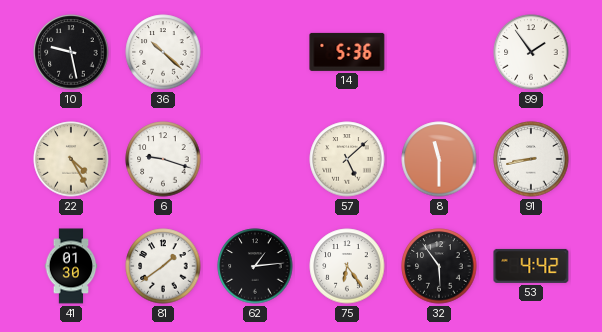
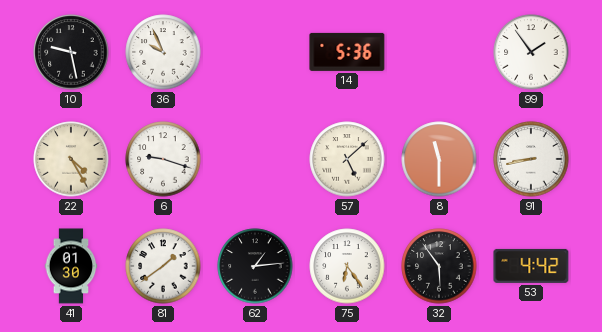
36: 10:22 -> 9:56
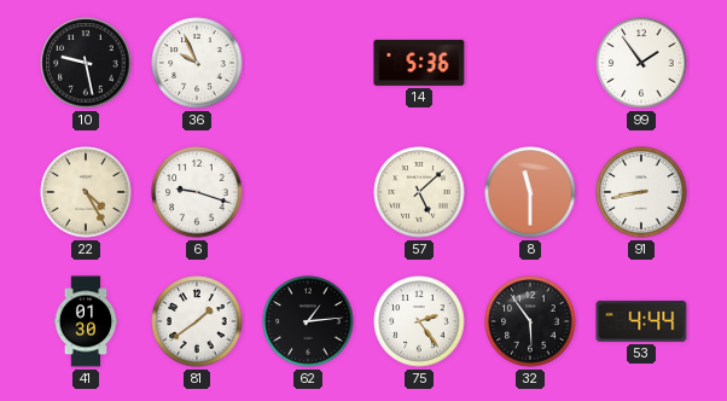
75: 6:24 -> 2:24
53: 4:42 -> 4:44
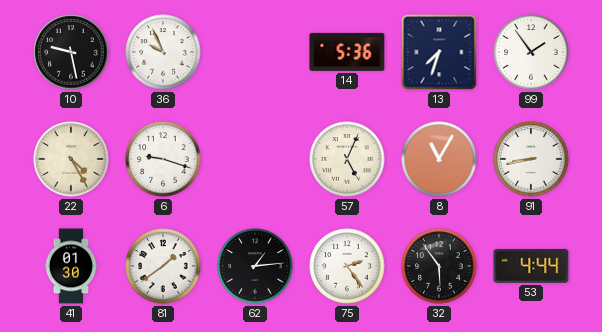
13: none -> 7:33
57: 5:08 -> 5:04
8: 11:30 -> 11:05
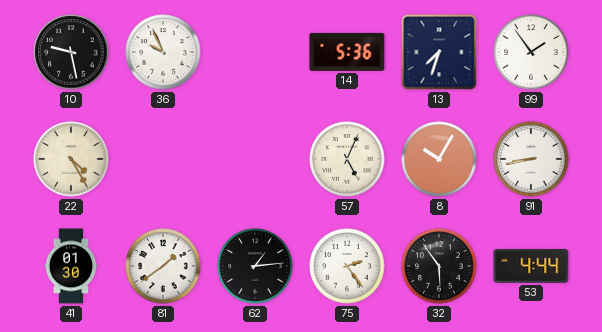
6: 9:18 -> none
8: 11:05 -> 10:05
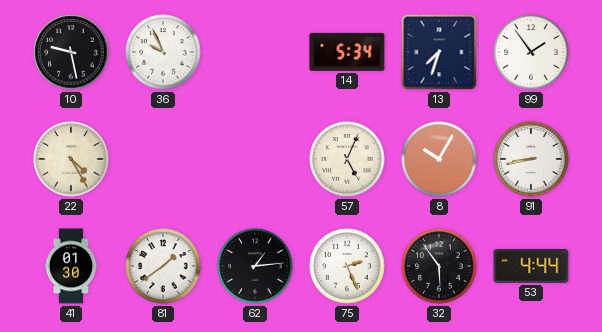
14: 5:36 -> 5:34
75: 2:24 -> 2:26
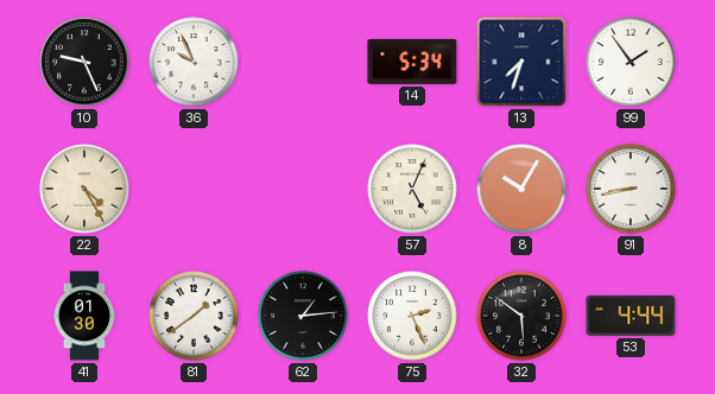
10: 9:28 -> 9:26
32: 5:54 -> 5:51
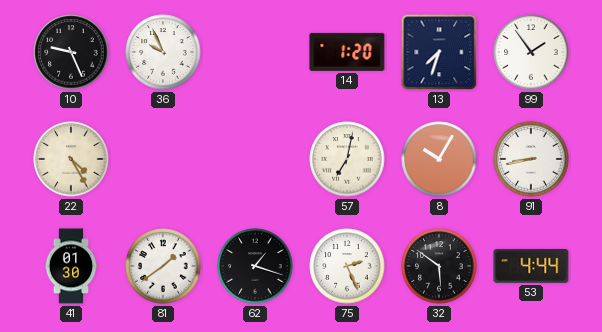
14: 5:34 -> 1:20
57: 5:04 -> 7:02
62: 1:14 -> 1:18
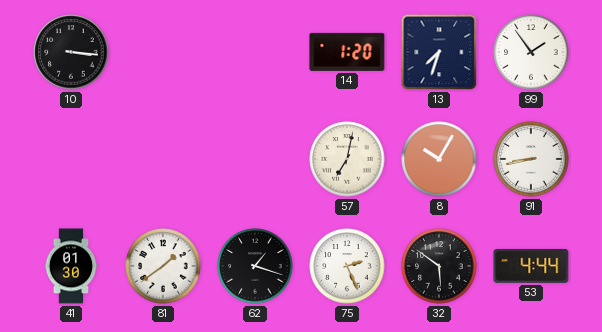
10: 9:26 -> 3:16
36: 9:56 -> none
22: 4:25 -> none
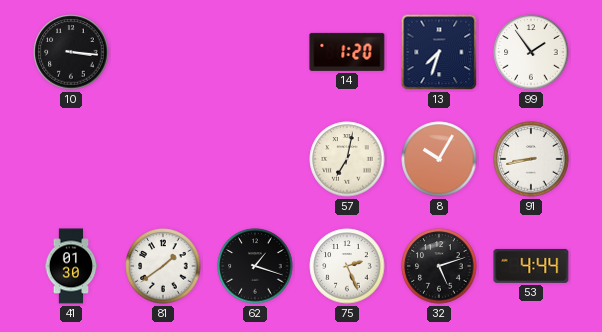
32: 5:51 -> 5:12
